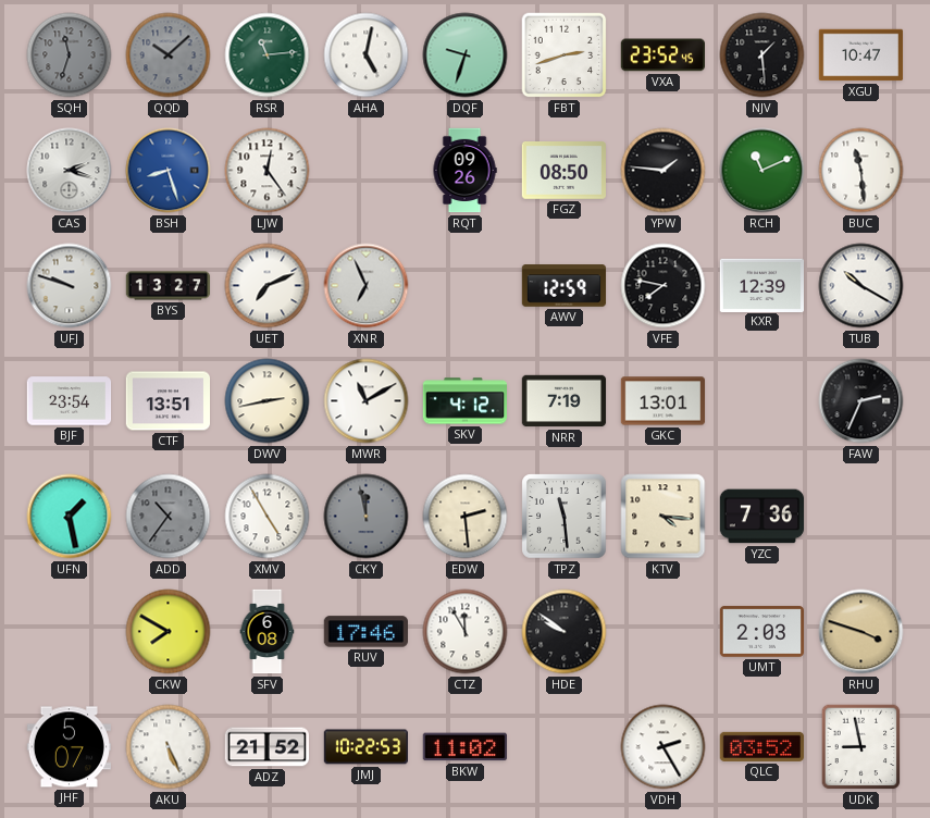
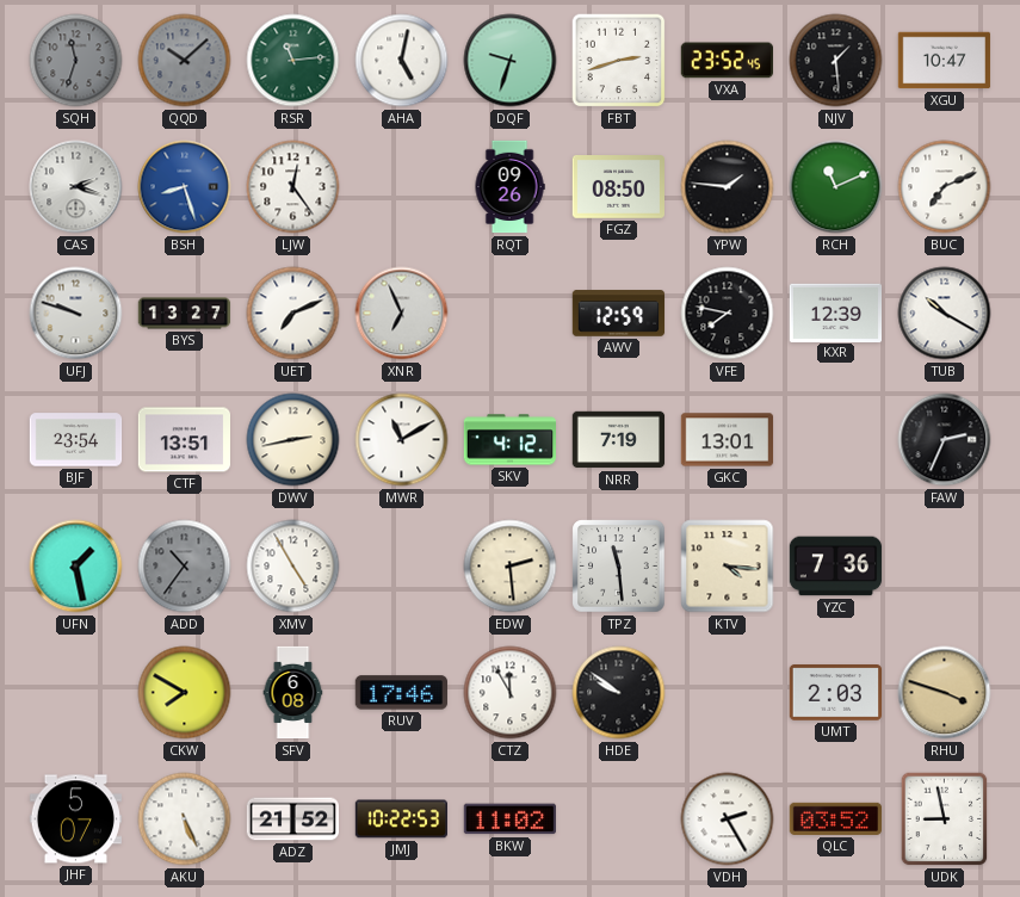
BUC: 11:29 -> 7:11
CKY: 11:58 -> none
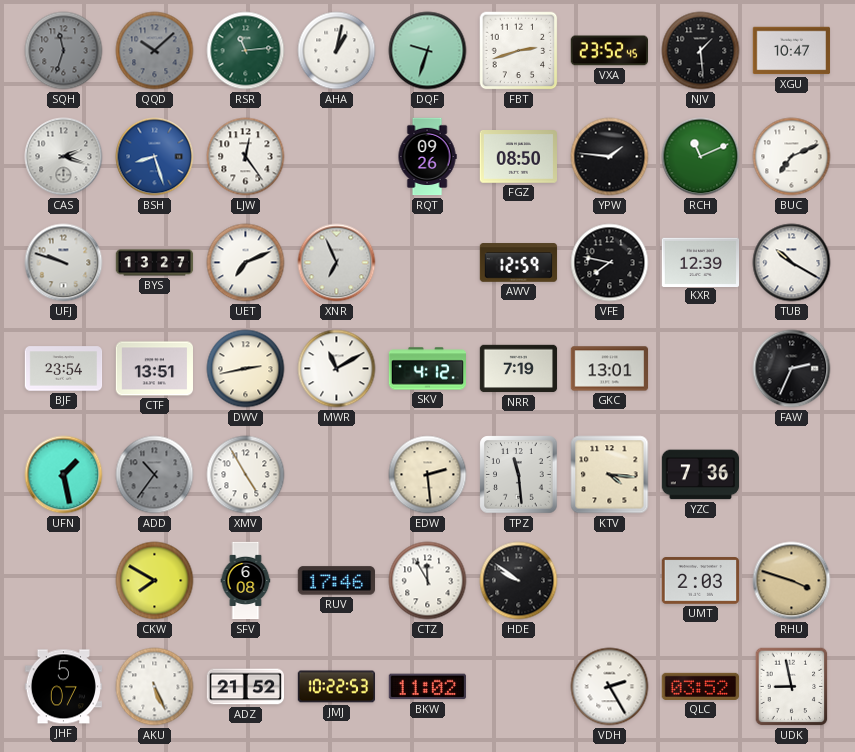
AHA: 5:02 -> 1:02
